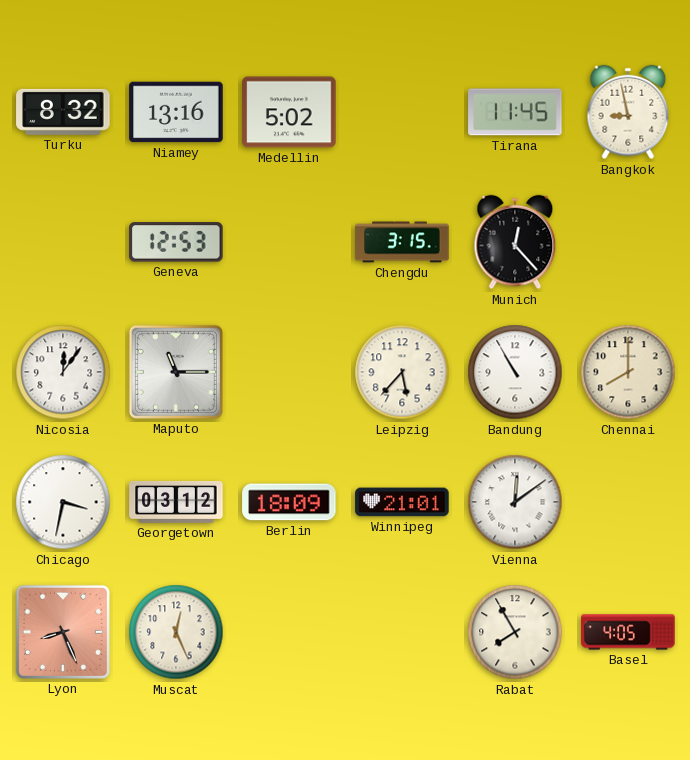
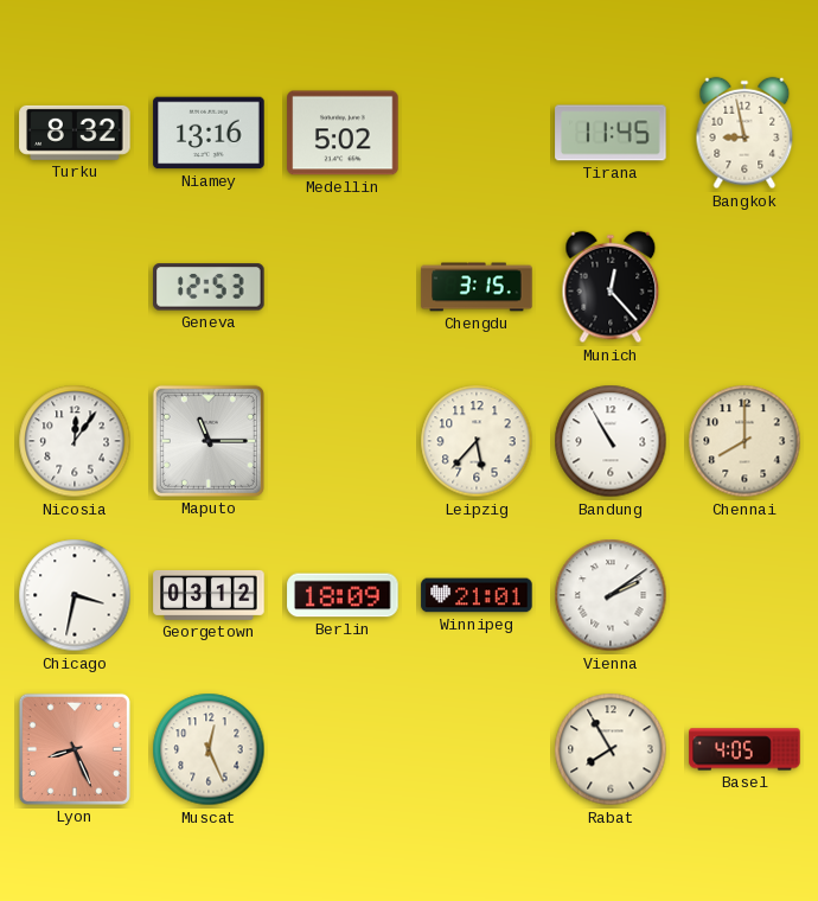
Vienna: 12:09 -> 2:09
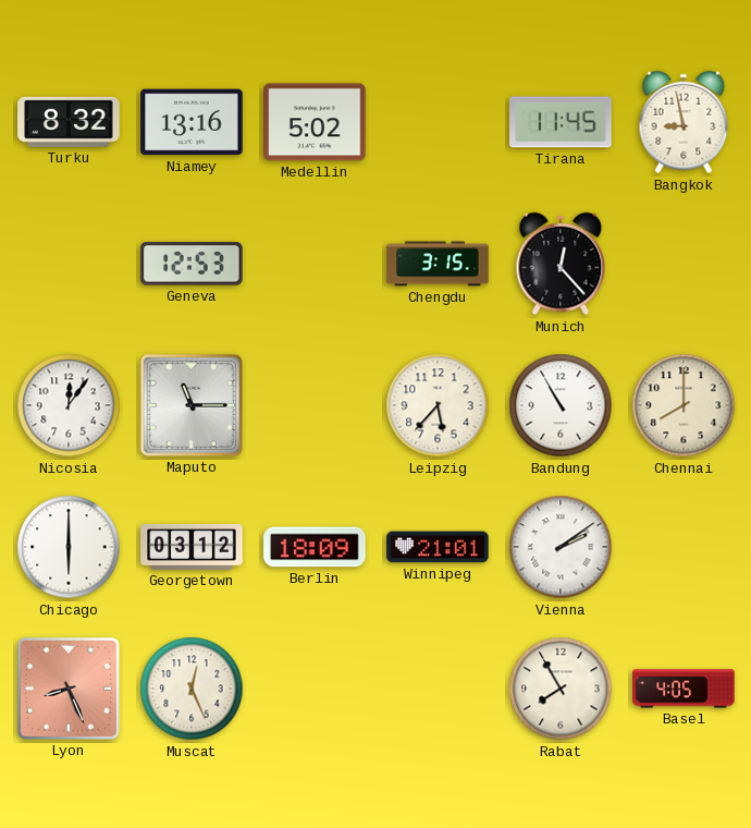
Chicago: 3:32 -> 6:00
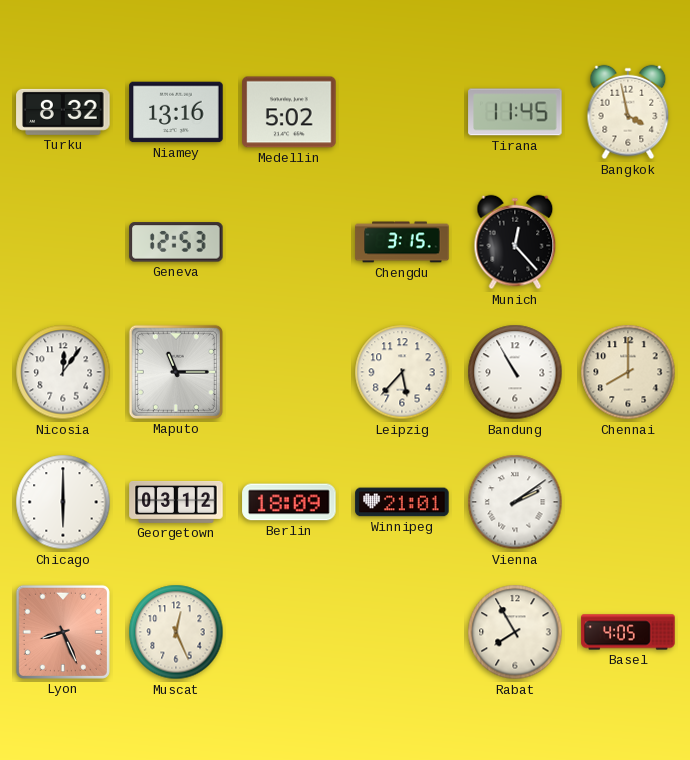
Bangkok: 8:58 -> 3:58
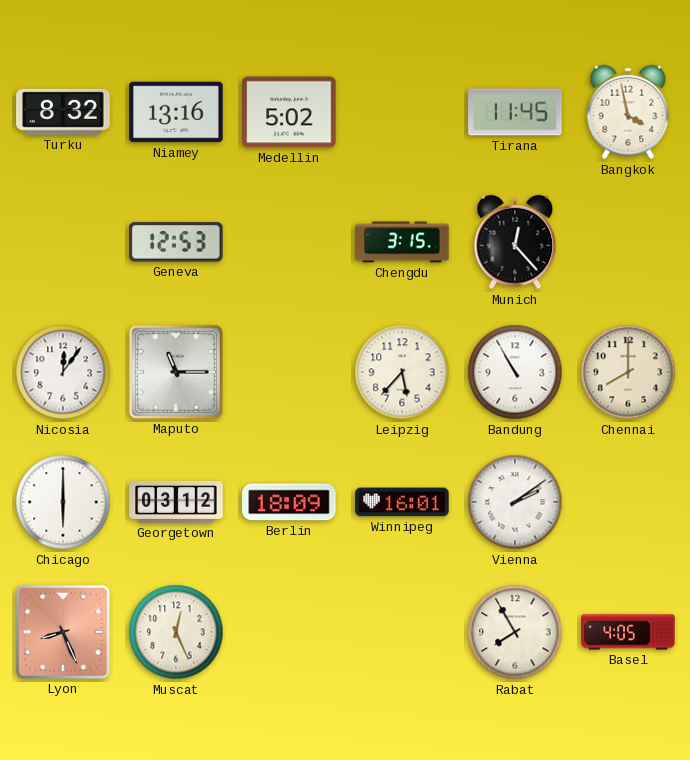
Winnipeg: 21:01 -> 16:01
